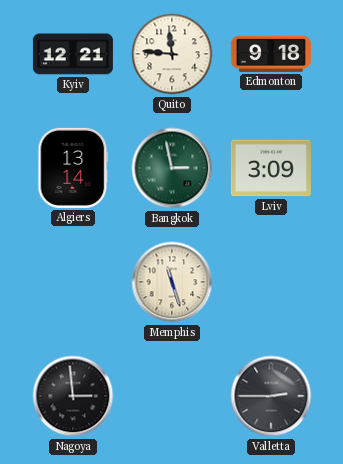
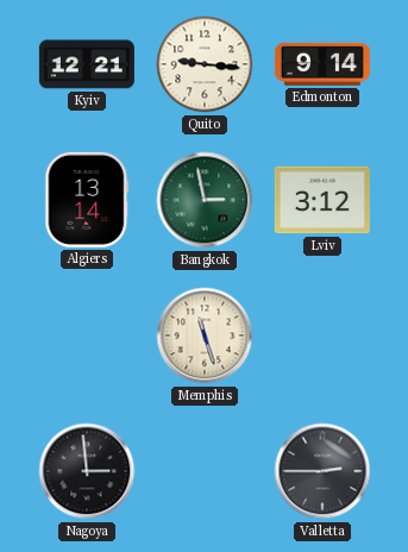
Quito: 11:46 -> 9:16
Edmonton: 9:18 -> 9:14
Lviv: 3:09 -> 3:12
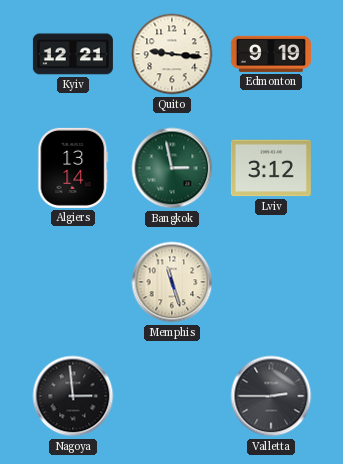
Edmonton: 9:14 -> 9:19
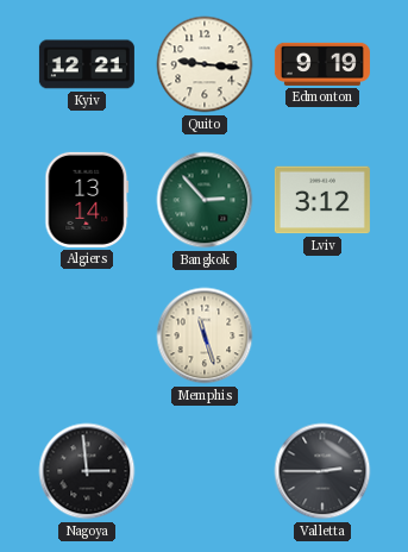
Bangkok: 2:58 -> 2:53
